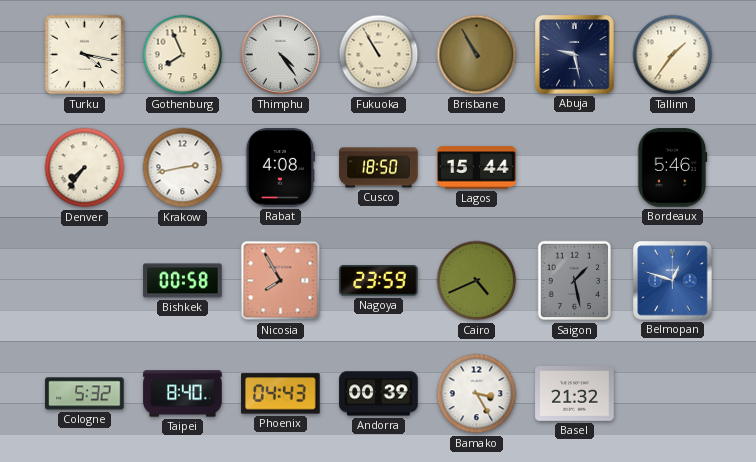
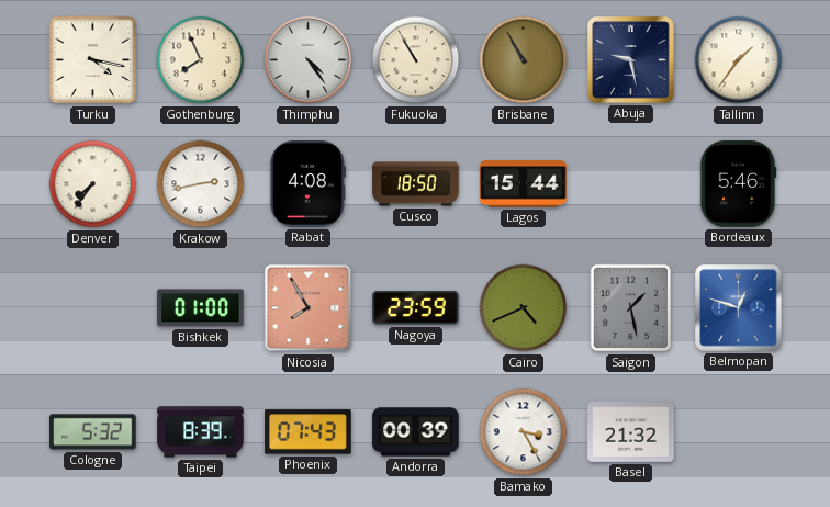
Bishkek: 00:58 -> 01:00
Taipei: 8:40 -> 8:39
Phoenix: 04:43 -> 07:43
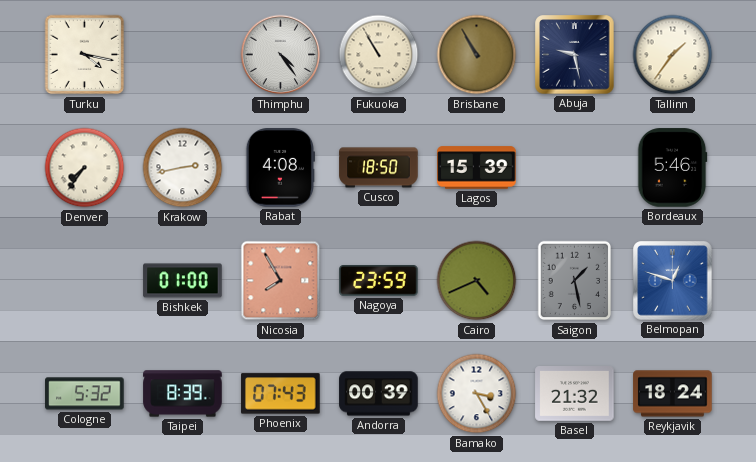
Gothenburg: 7:56 -> none
Lagos: 15:44 -> 15:39
Reykjavik: none -> 18:24
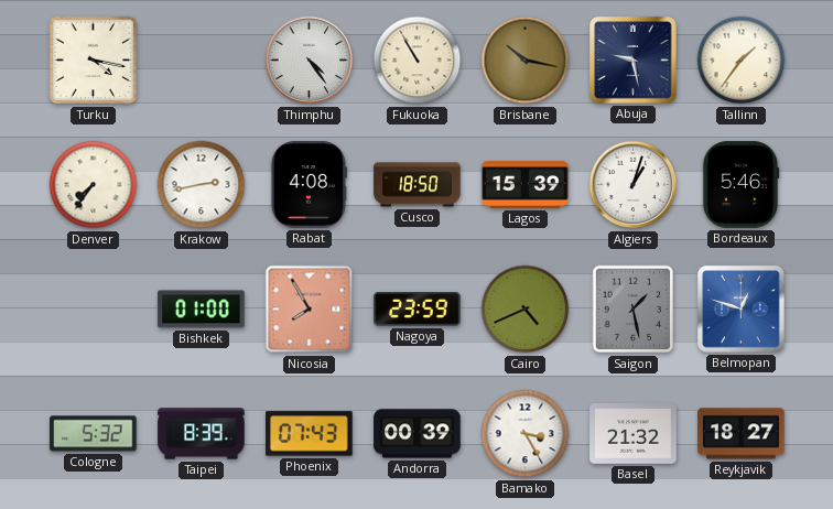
Brisbane: 10:55 -> 10:17
Algiers: none -> 1:03
Reykjavik: 18:24 -> 18:27
